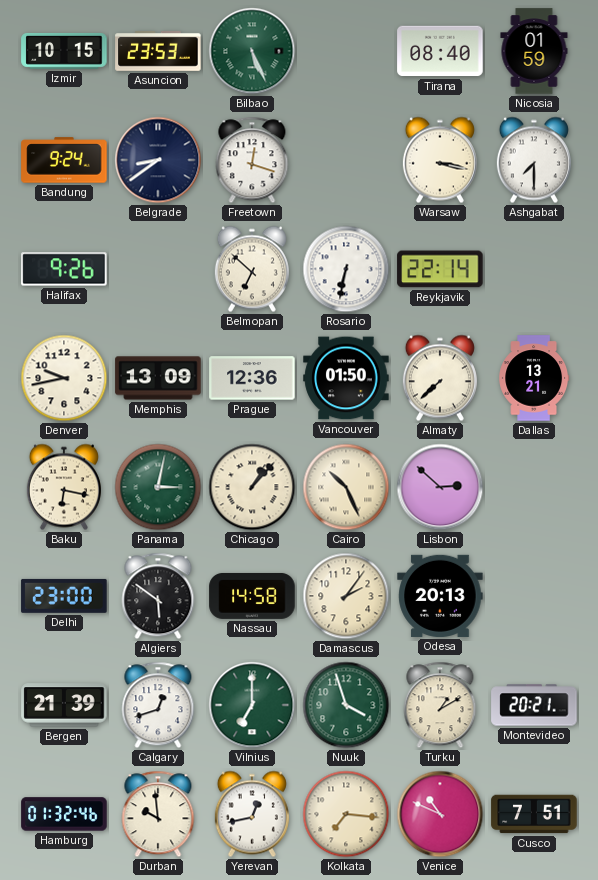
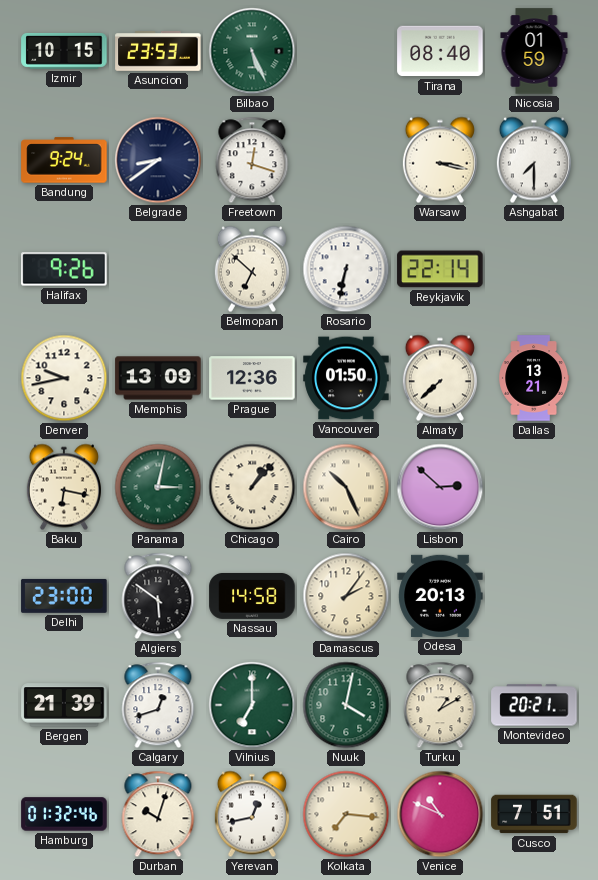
Nuuk: 3:57 -> 4:02
Durban: 9:59 -> 10:03
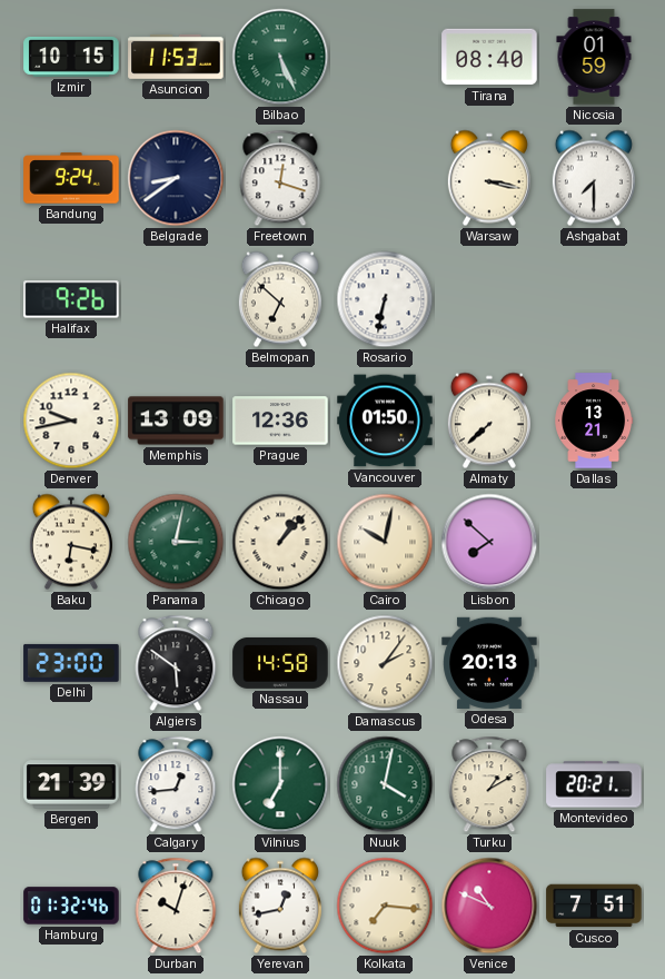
Asuncion: 23:53 -> 11:53
Reykjavik: 22:14 -> none
Cairo: 10:26 -> 10:02
Lisbon: 2:52 -> 7:52
Calgary: 12:42 -> 12:44
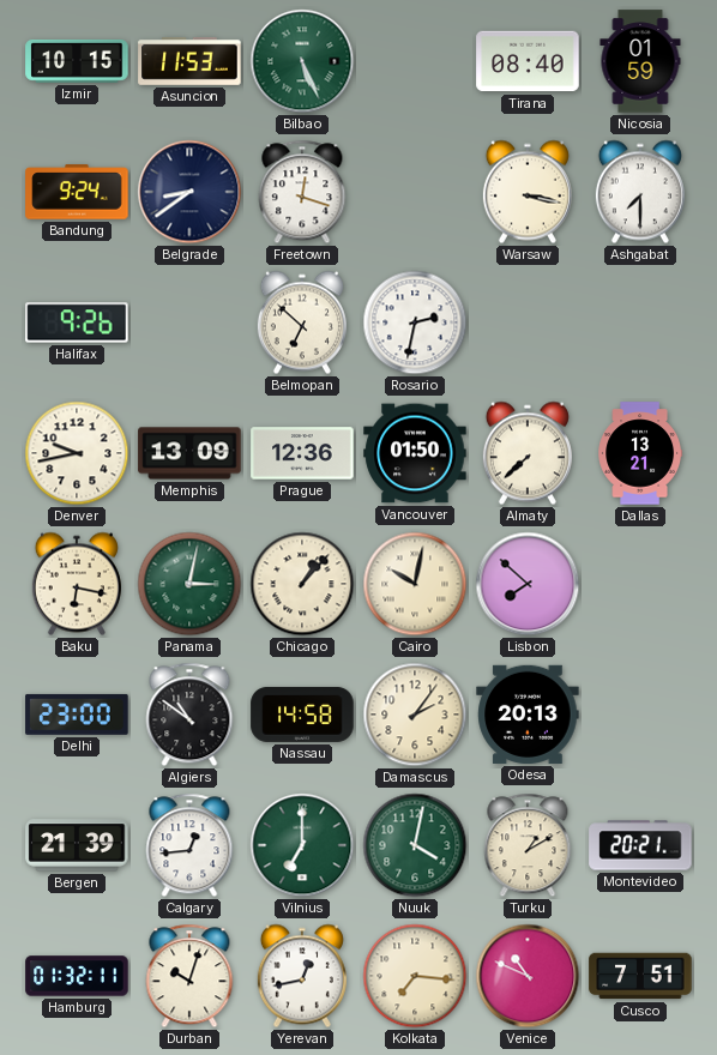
Rosario: 6:32 -> 2:32
Algiers: 5:51 -> 10:51
Hamburg: 01:32:46 -> 01:32:11
